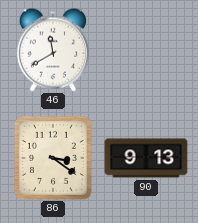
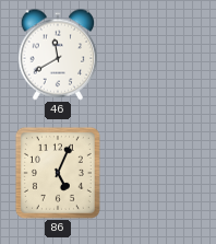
86: 3:21 -> 5:04
90: 9:13 -> none
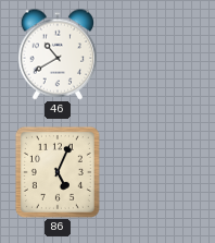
46: 11:40 -> 10:40
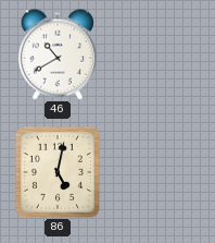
86: 5:04 -> 5:02
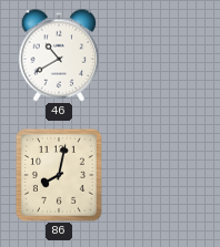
86: 5:02 -> 8:02
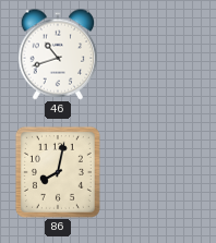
46: 10:40 -> 10:42
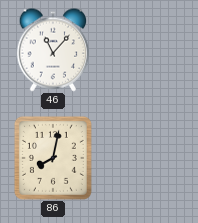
46: 10:42 -> 11:07
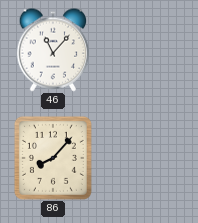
86: 8:02 -> 8:07
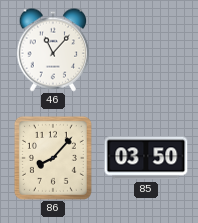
85: none -> 03:50
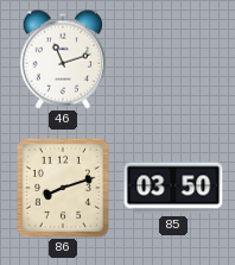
46: 11:07 -> 11:12
86: 8:07 -> 8:12
